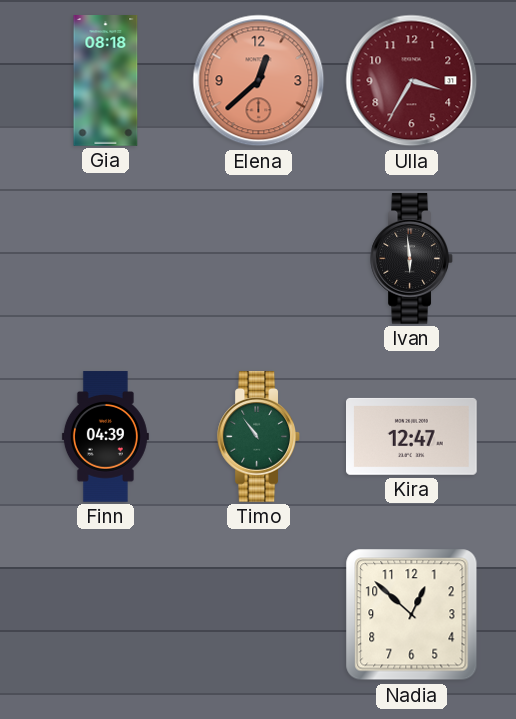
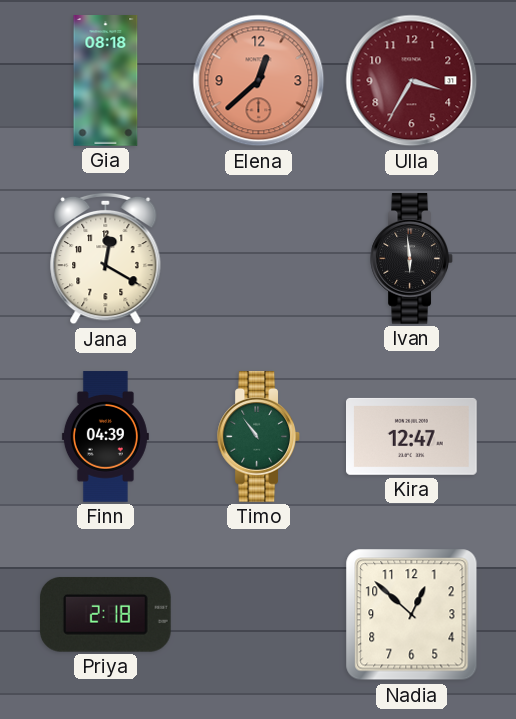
Jana: none -> 12:20
Priya: none -> 2:18
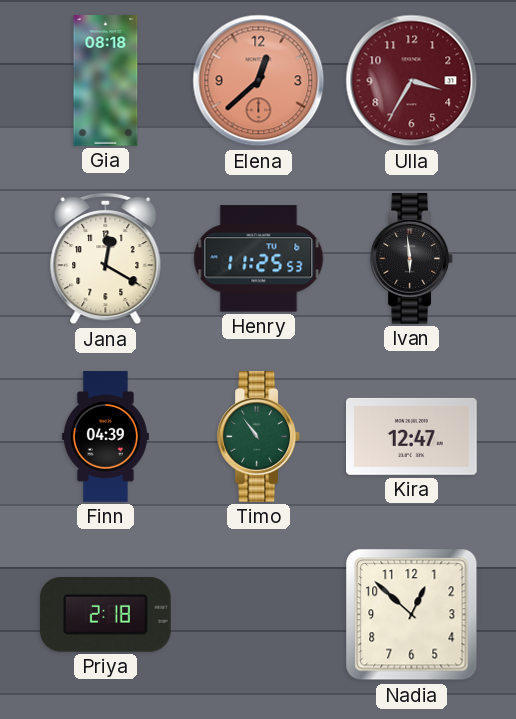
Henry: none -> 11:25
